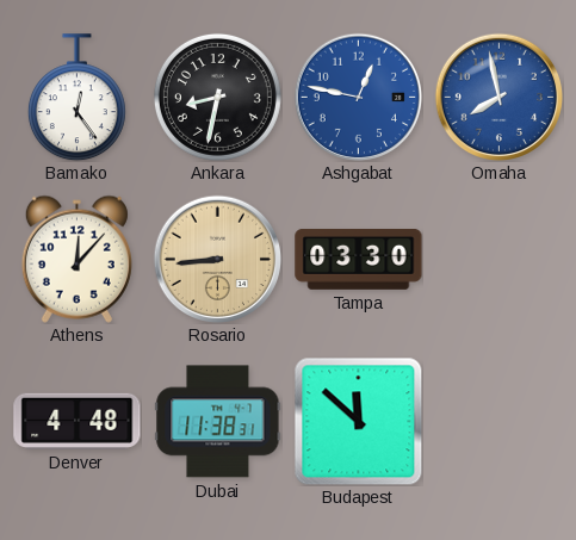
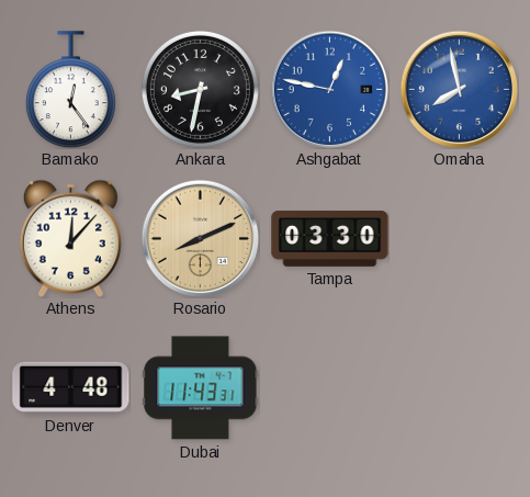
Rosario: 8:44 -> 8:11
Dubai: 11:38 -> 11:43
Budapest: 11:52 -> none
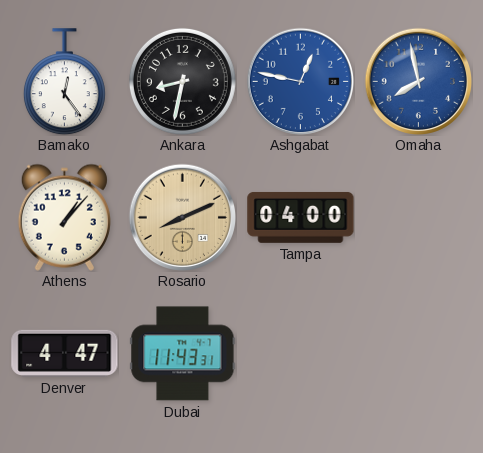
Athens: 12:07 -> 1:07
Tampa: 03:30 -> 04:00
Denver: 4:48 -> 4:47
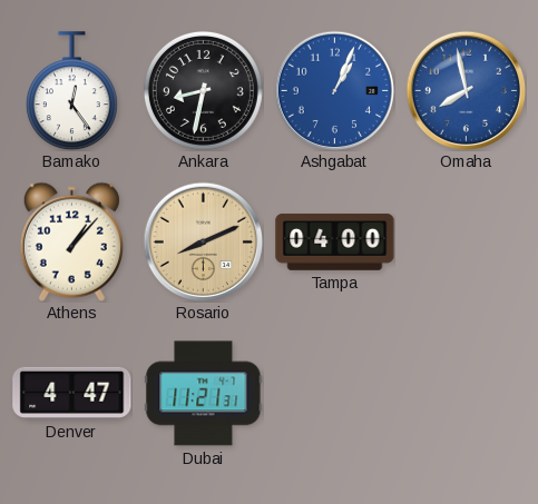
Ashgabat: 12:47 -> 1:04
Dubai: 11:43 -> 11:21
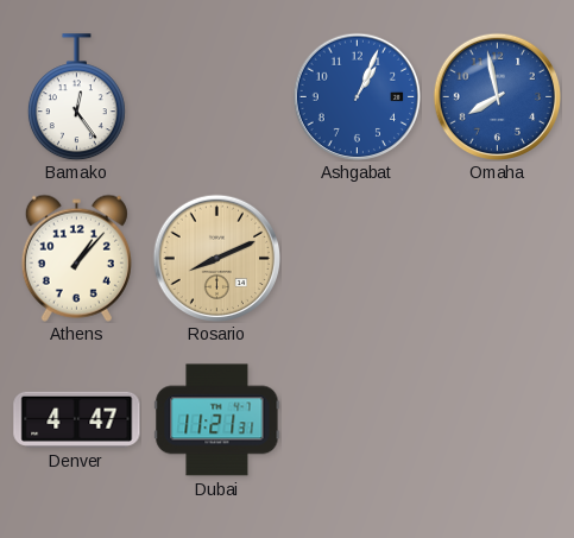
Ankara: 8:32 -> none
Tampa: 04:00 -> none
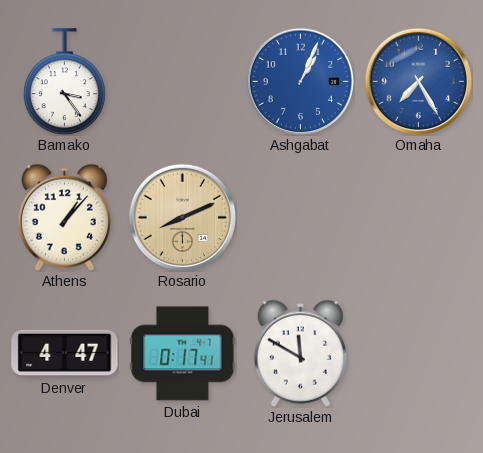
Bamako: 12:24 -> 3:24
Omaha: 7:58 -> 7:25
Dubai: 11:21 -> 0:17
Jerusalem: none -> 11:50
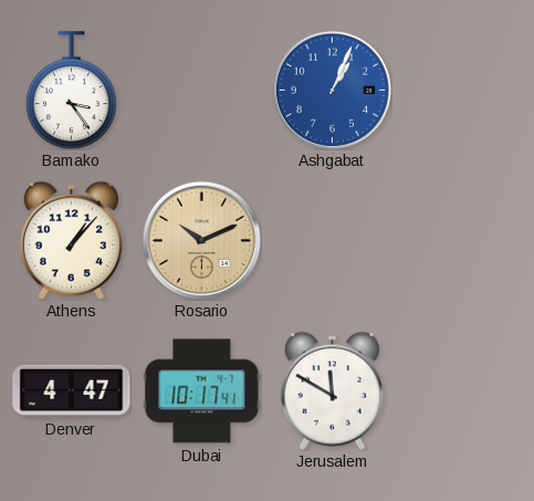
Omaha: 7:25 -> none
Rosario: 8:11 -> 10:11
Dubai: 0:17 -> 10:17
